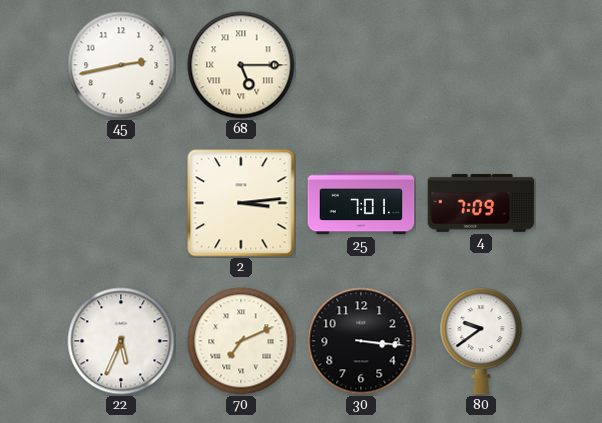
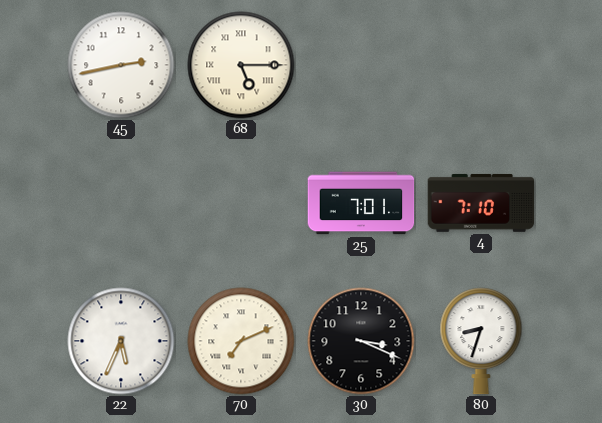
2: 3:14 -> none
4: 7:09 -> 7:10
30: 3:16 -> 3:19
80: 9:39 -> 8:33
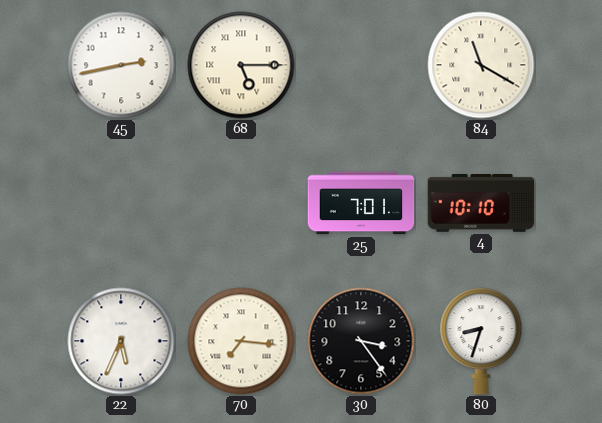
84: none -> 11:20
4: 7:10 -> 10:10
70: 7:11 -> 7:16
30: 3:19 -> 3:24
